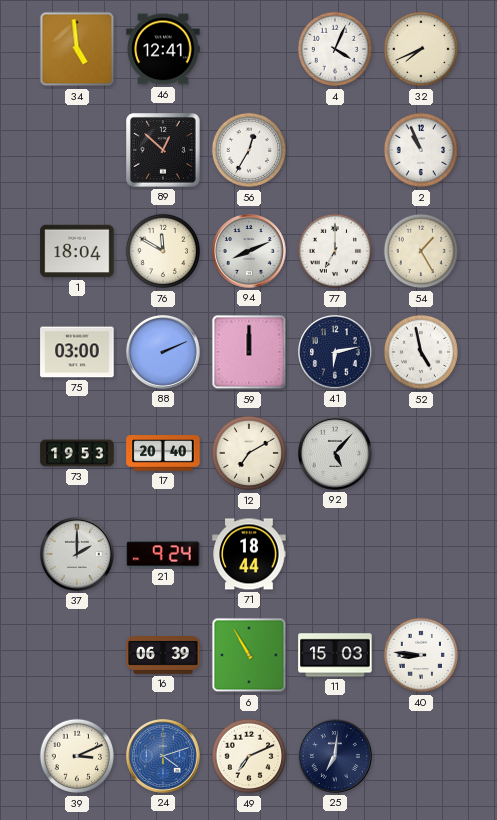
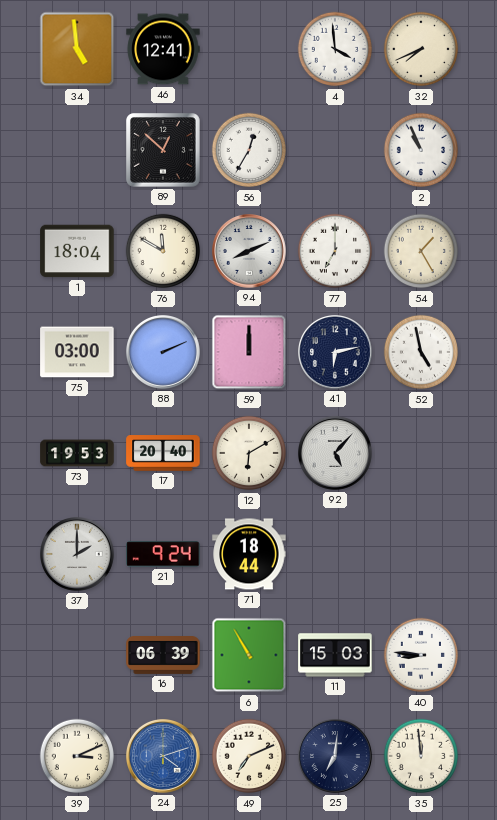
4: 4:04 -> 3:59
12: 7:10 -> 6:10
35: none -> 11:59
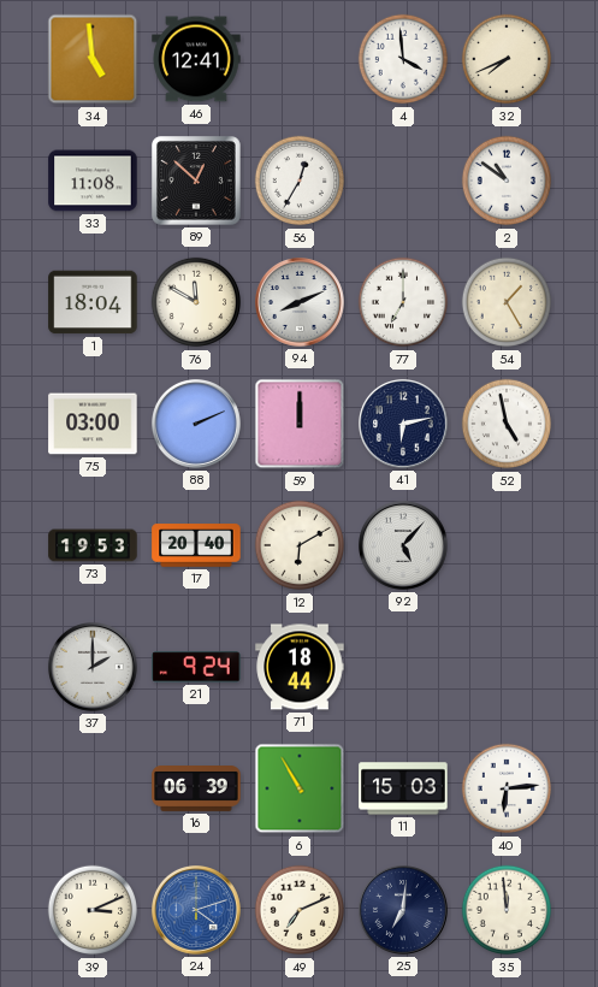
33: none -> 11:08
2: 10:56 -> 10:51
40: 8:46 -> 6:14
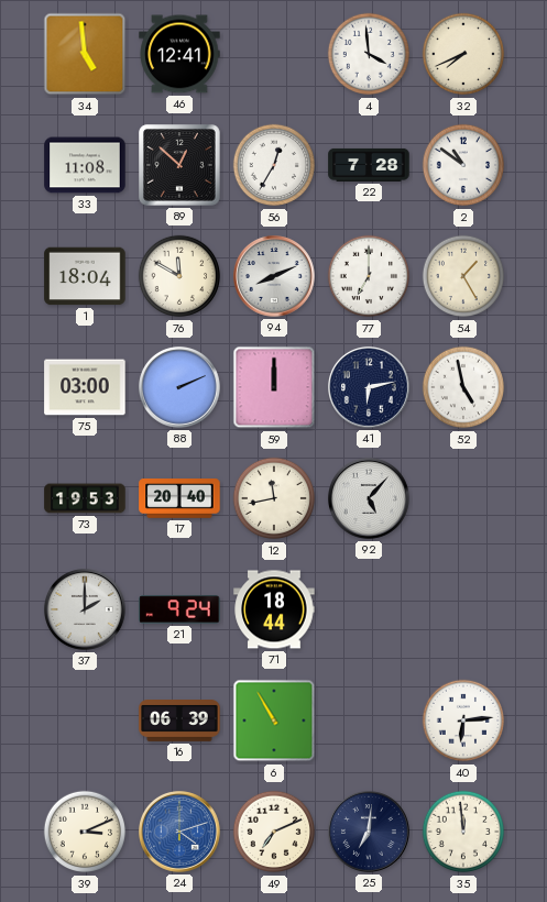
22: none -> 7:28
12: 6:10 -> 11:43
11: 15:03 -> none
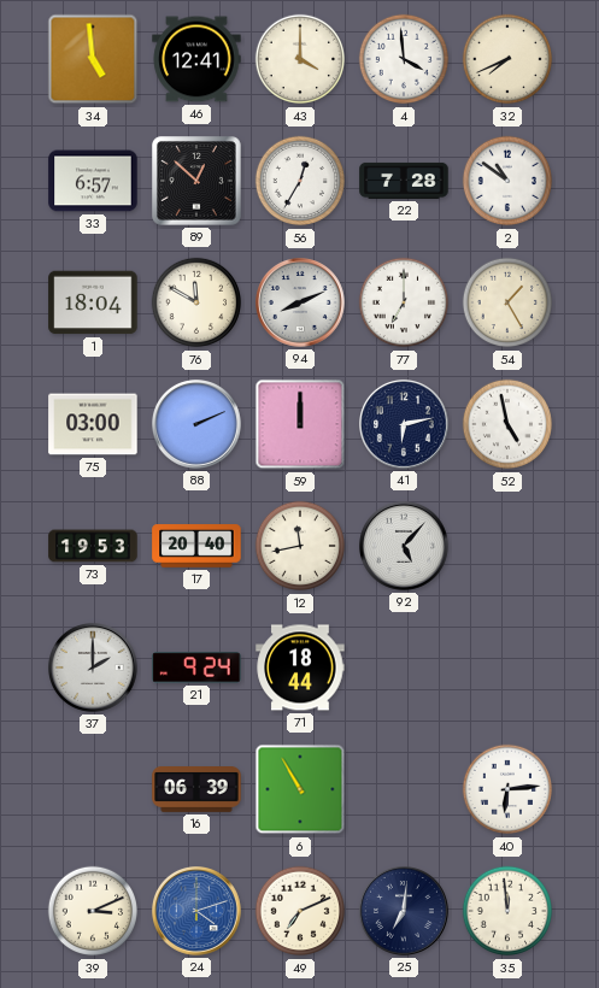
43: none -> 4:00
33: 11:08 -> 6:57
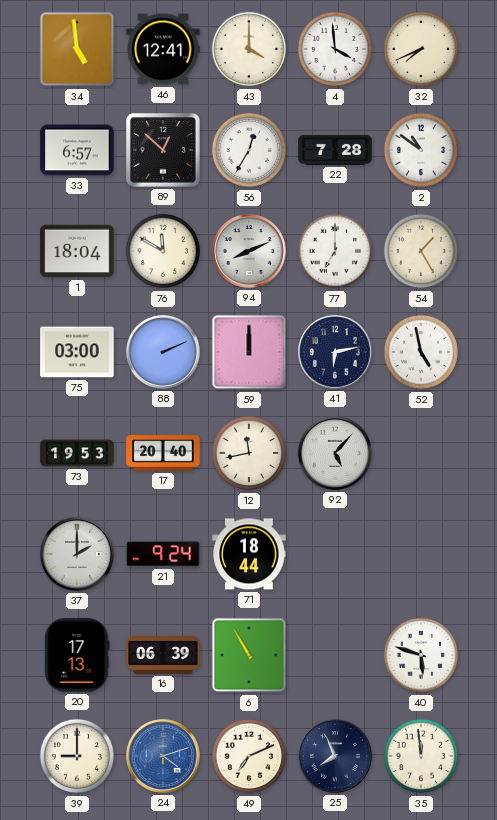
20: none -> 17:13
40: 6:14 -> 5:48
39: 3:11 -> 9:00
25: 7:01 -> 7:56
